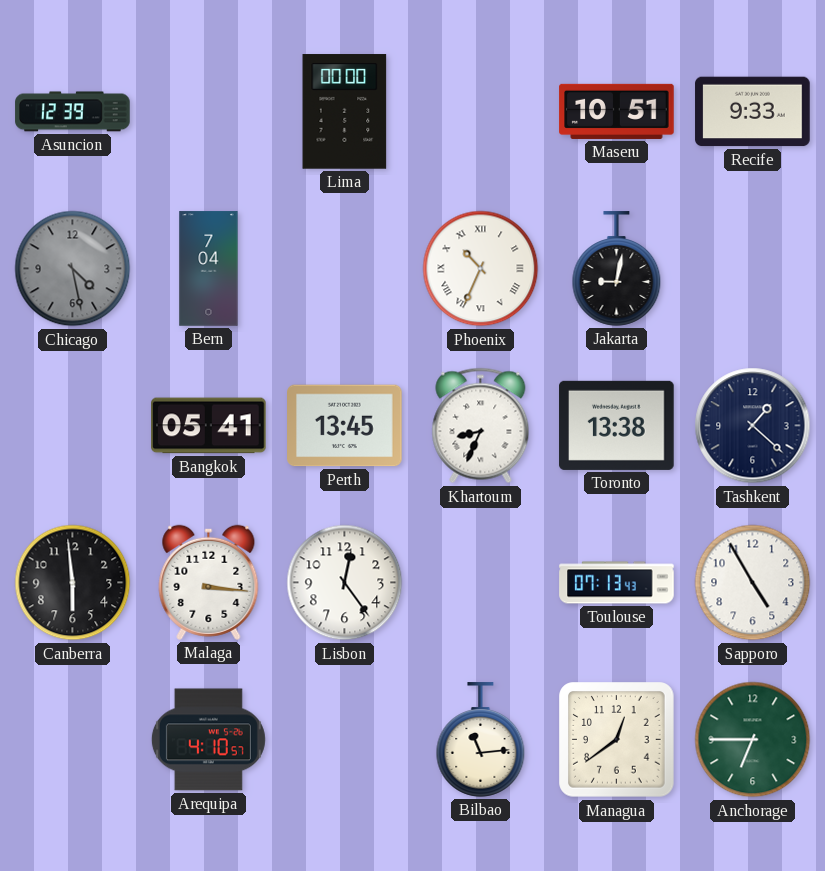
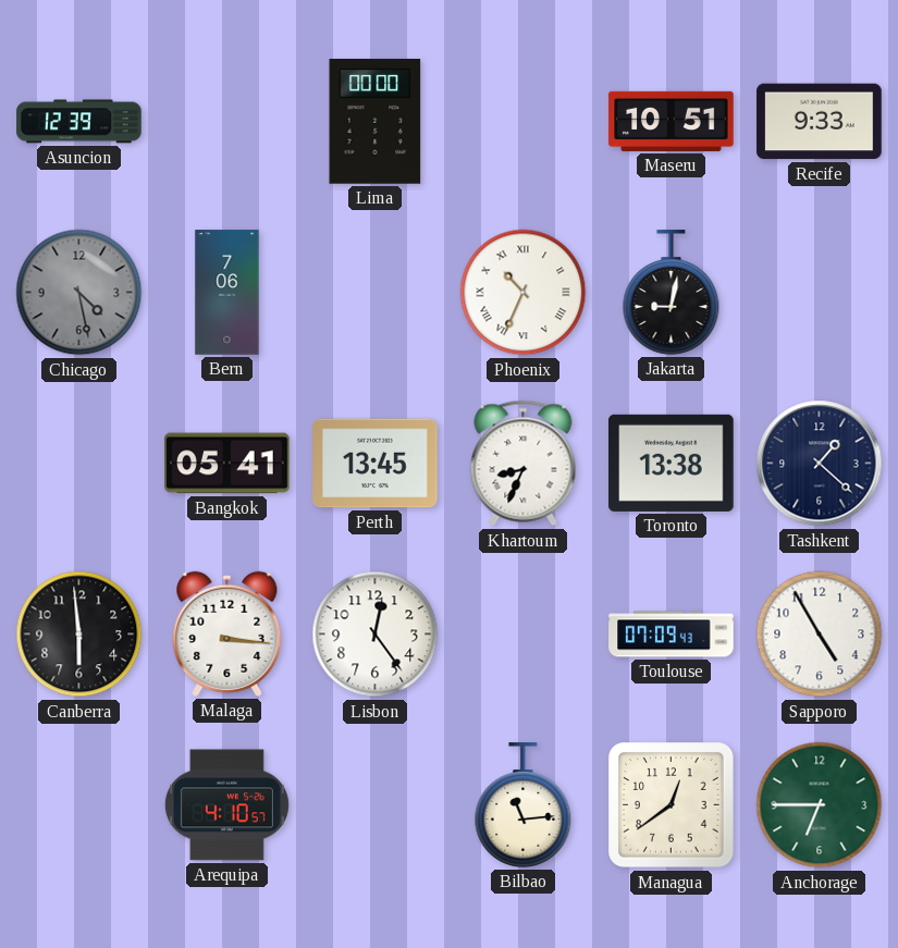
Bern: 7:04 -> 7:06
Toulouse: 07:13 -> 07:09
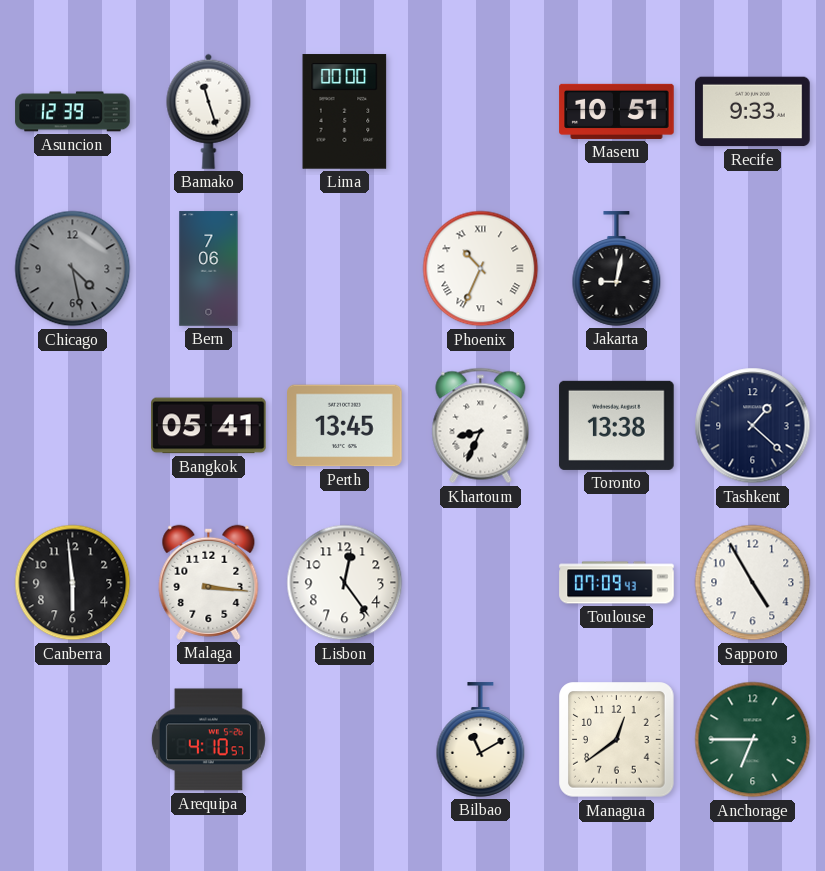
Bamako: none -> 11:27
Bilbao: 11:14 -> 11:10
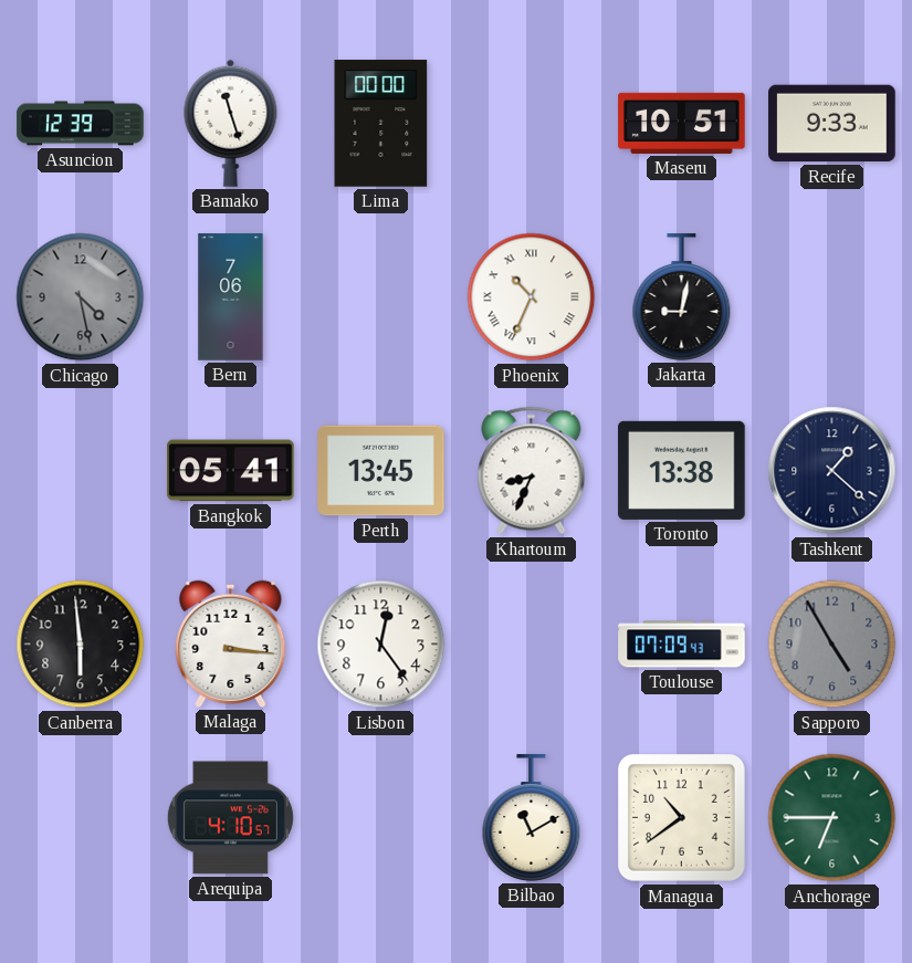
Sapporo dial: white -> grey
Managua: 12:39 -> 10:39
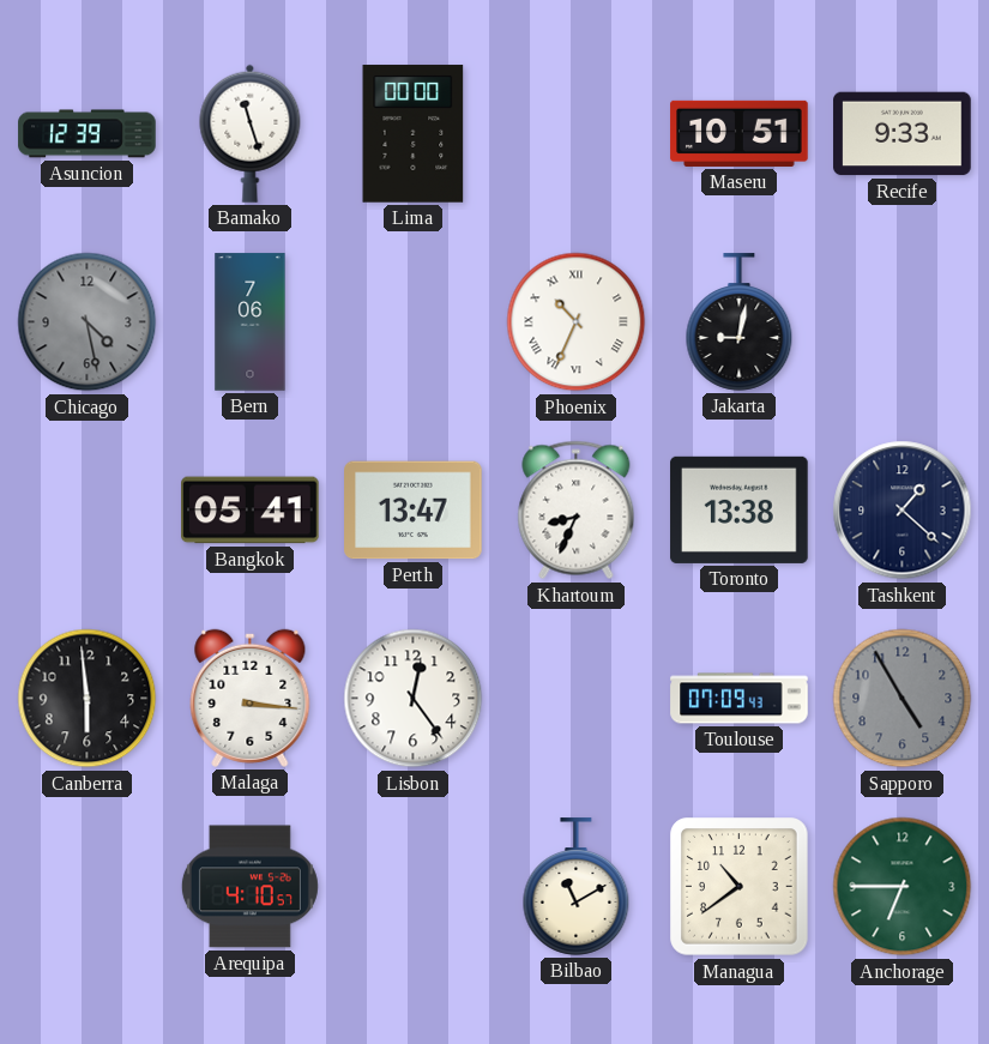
Perth: 13:45 -> 13:47
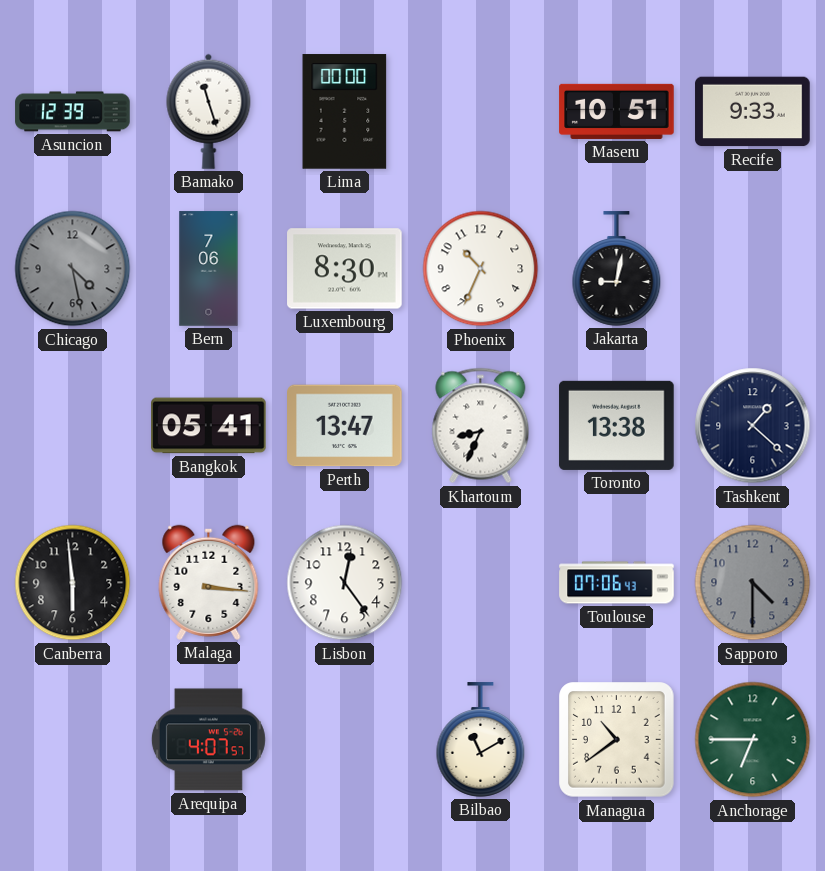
Luxembourg: none -> 8:30
Phoenix numerals: Roman -> Arabic
Toulouse: 07:09 -> 07:06
Sapporo: 4:55 -> 4:30
Arequipa: 4:10 -> 4:07
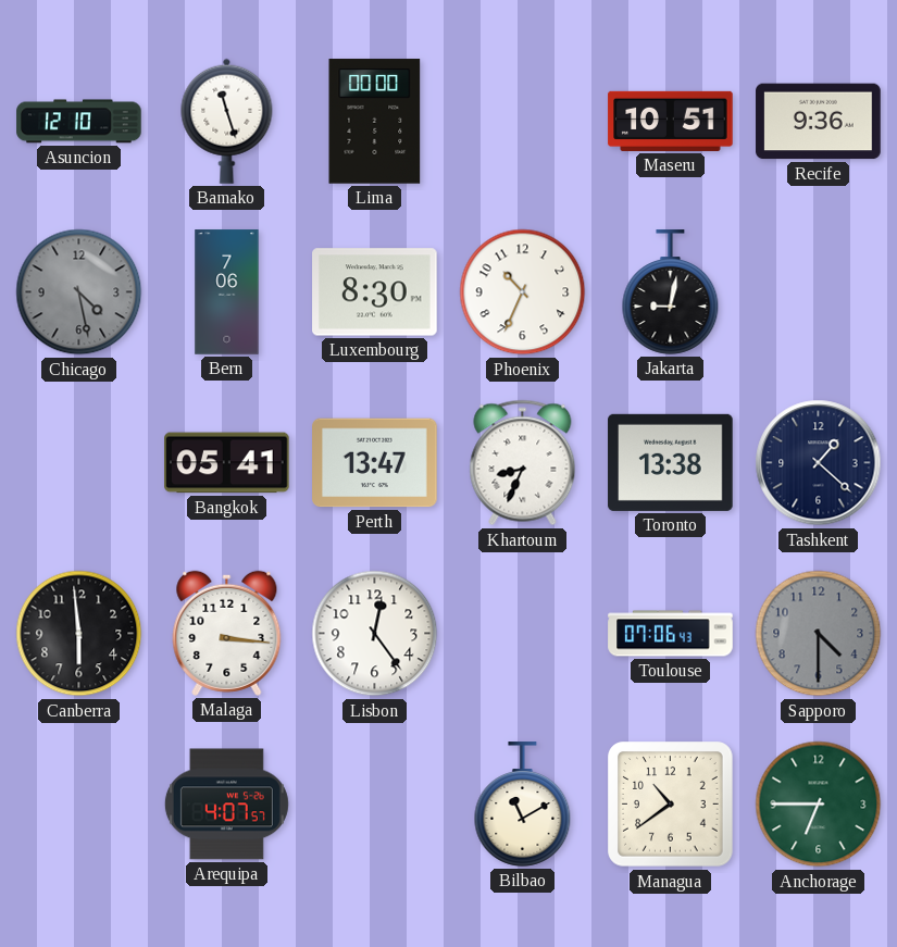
Asuncion: 12:39 -> 12:10
Recife: 9:33 -> 9:36
